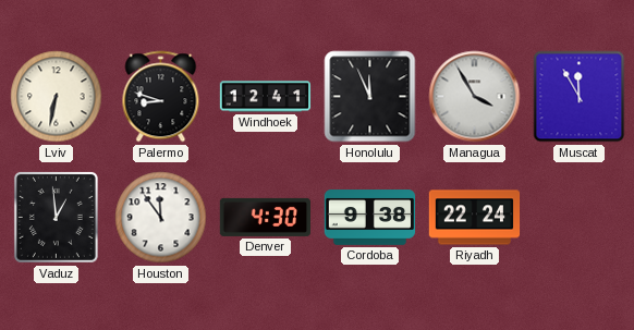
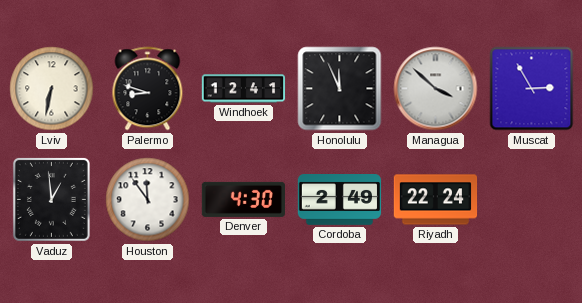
Managua: 3:55 -> 3:52
Muscat: 11:55 -> 2:55
Cordoba: 9:38 -> 2:49
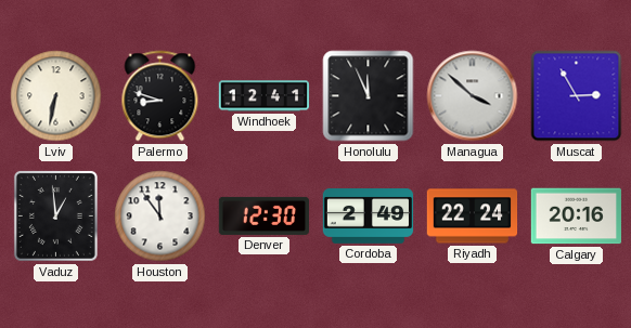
Denver: 4:30 -> 12:30
Calgary: none -> 20:16
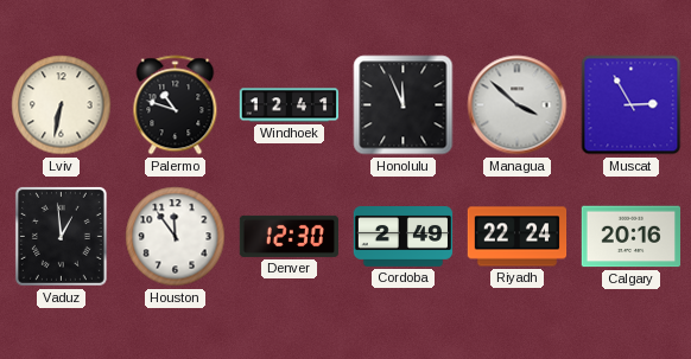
Palermo: 8:48 -> 10:48
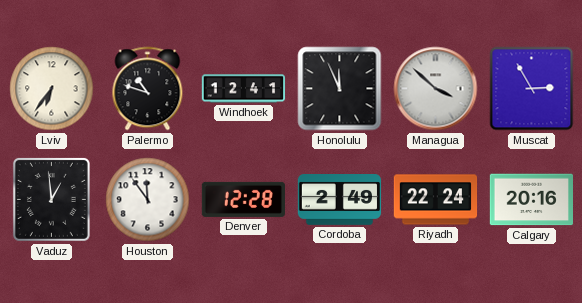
Lviv: 6:32 -> 6:36
Denver: 12:30 -> 12:28
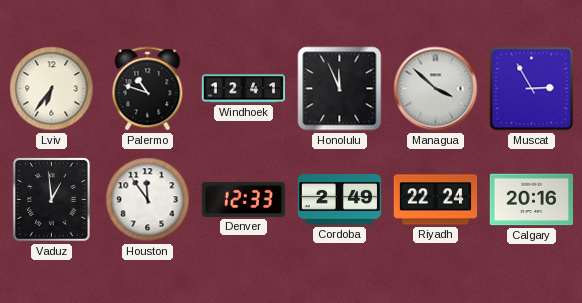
Denver: 12:28 -> 12:33
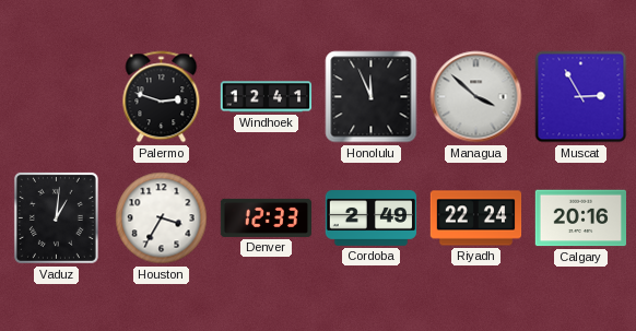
Lviv: 6:36 -> none
Palermo: 10:48 -> 2:48
Vaduz: 12:59 -> 1:01
Houston: 11:54 -> 3:35
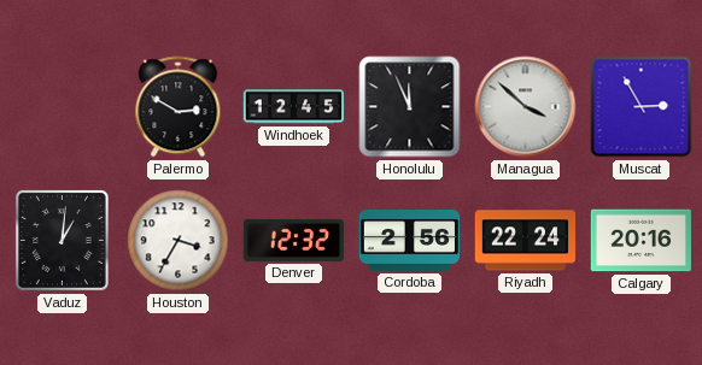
Palermo: 2:48 -> 2:50
Windhoek: 12:41 -> 12:45
Denver: 12:33 -> 12:32
Cordoba: 2:49 -> 2:56
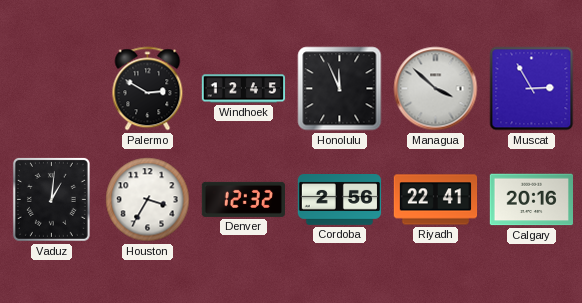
Riyadh: 22:24 -> 22:41
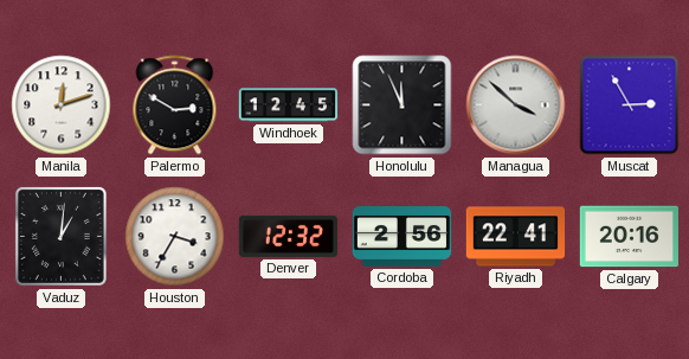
Manila: none -> 12:12
